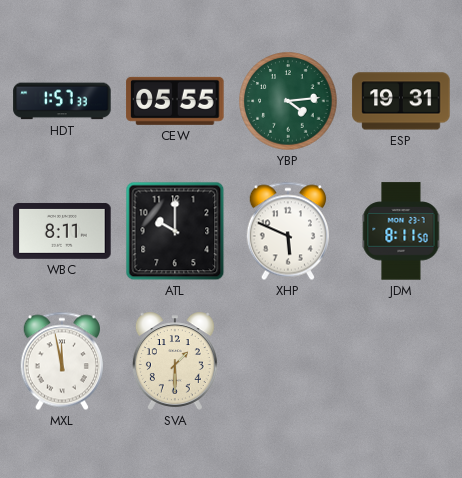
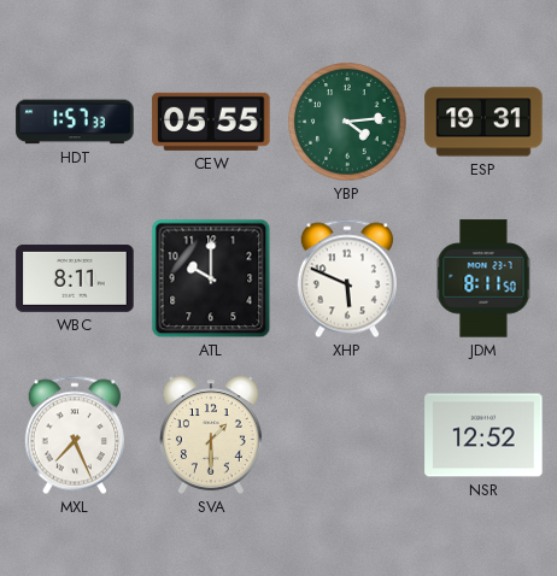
MXL: 11:58 -> 7:26
NSR: none -> 12:52
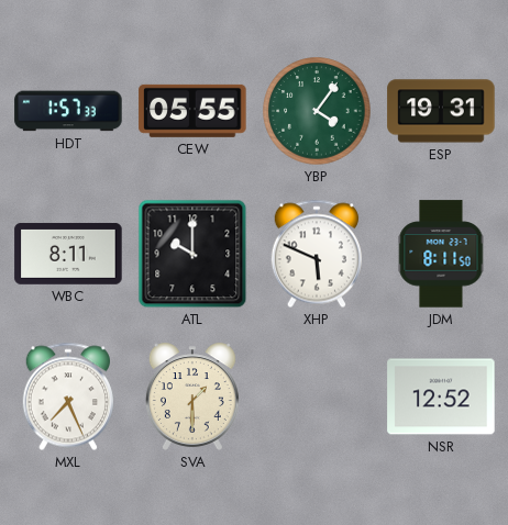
YBP: 4:14 -> 4:06
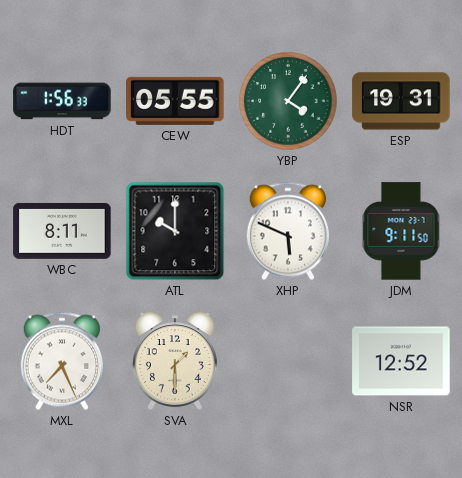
HDT: 1:57 -> 1:56
JDM: 8:11 -> 9:11
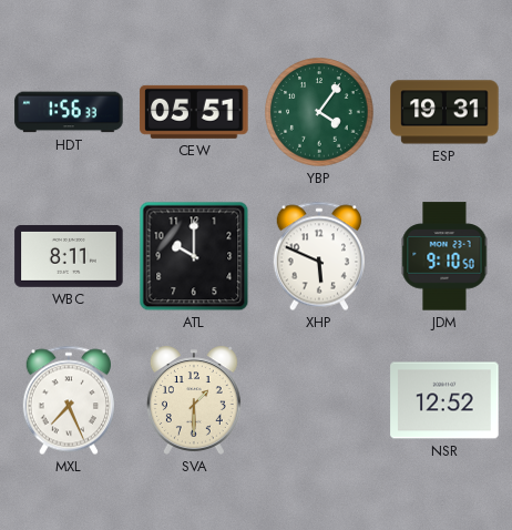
CEW: 05:55 -> 05:51
JDM: 9:11 -> 9:10
